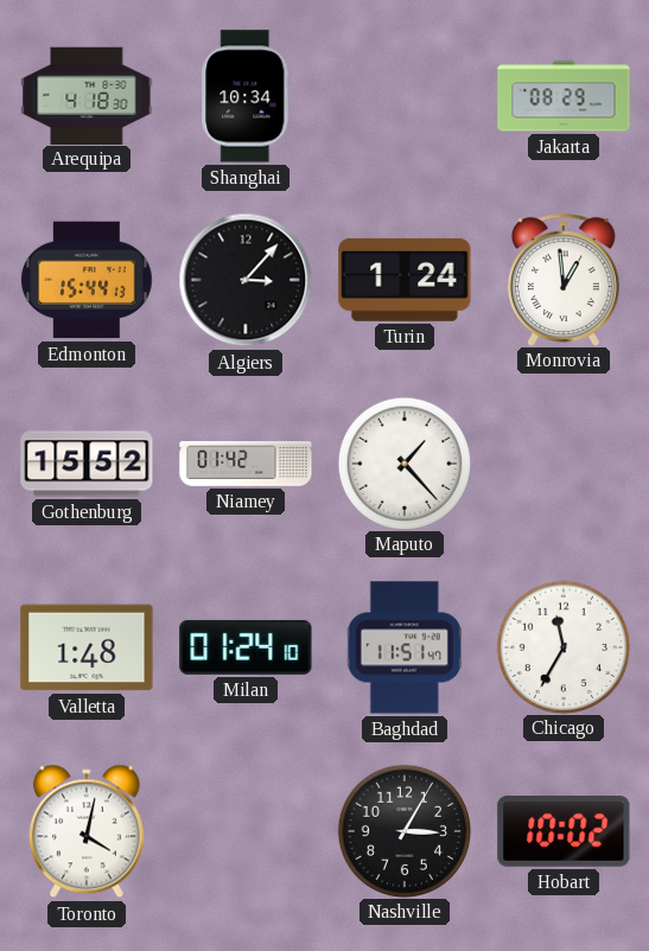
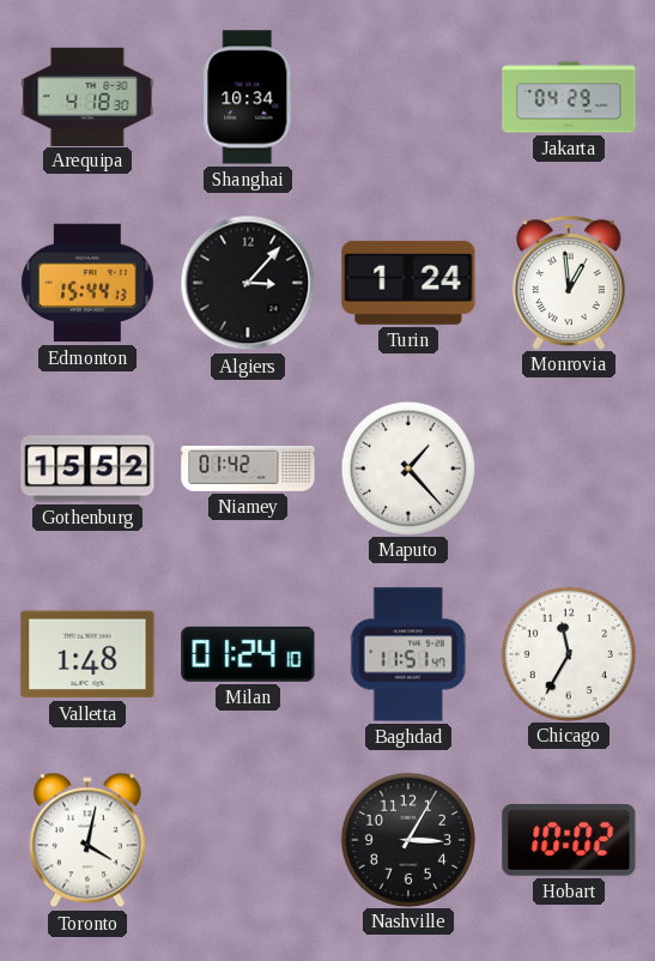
Jakarta: 08:29 -> 04:29
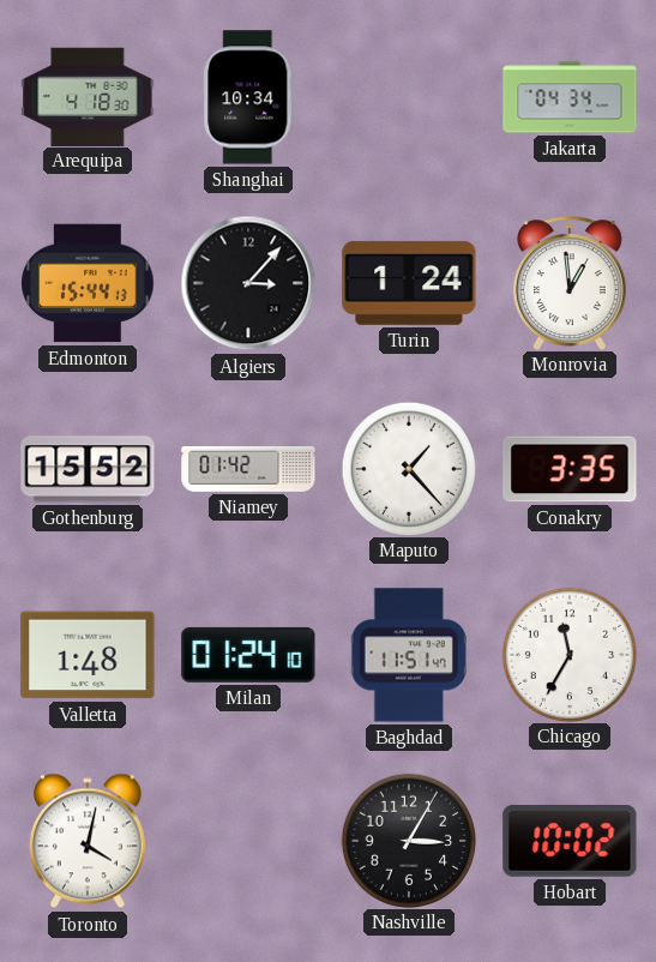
Jakarta: 04:29 -> 04:34
Conakry: none -> 3:35
